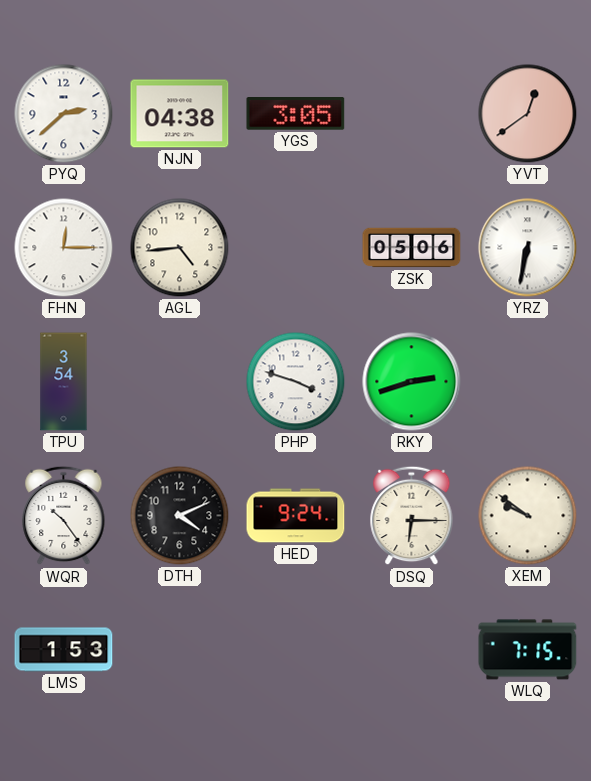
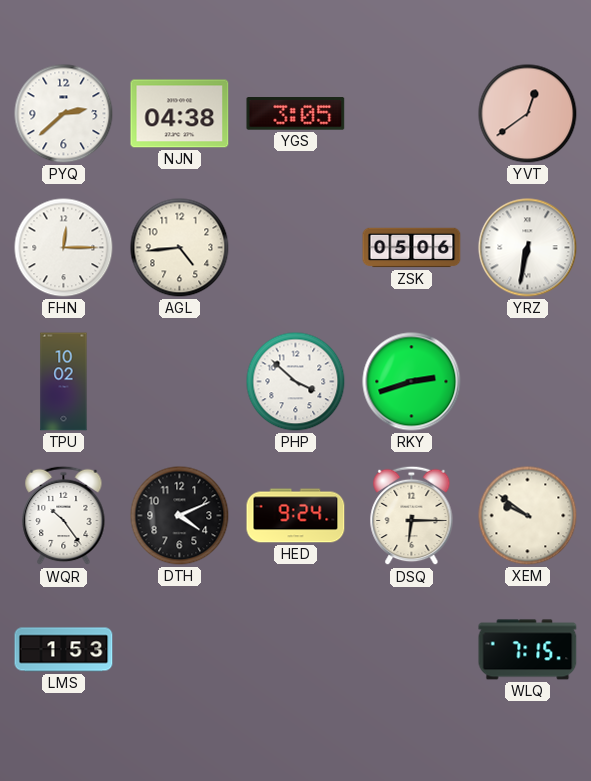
TPU: 3:54 -> 10:02
PHP: 3:48 -> 3:52
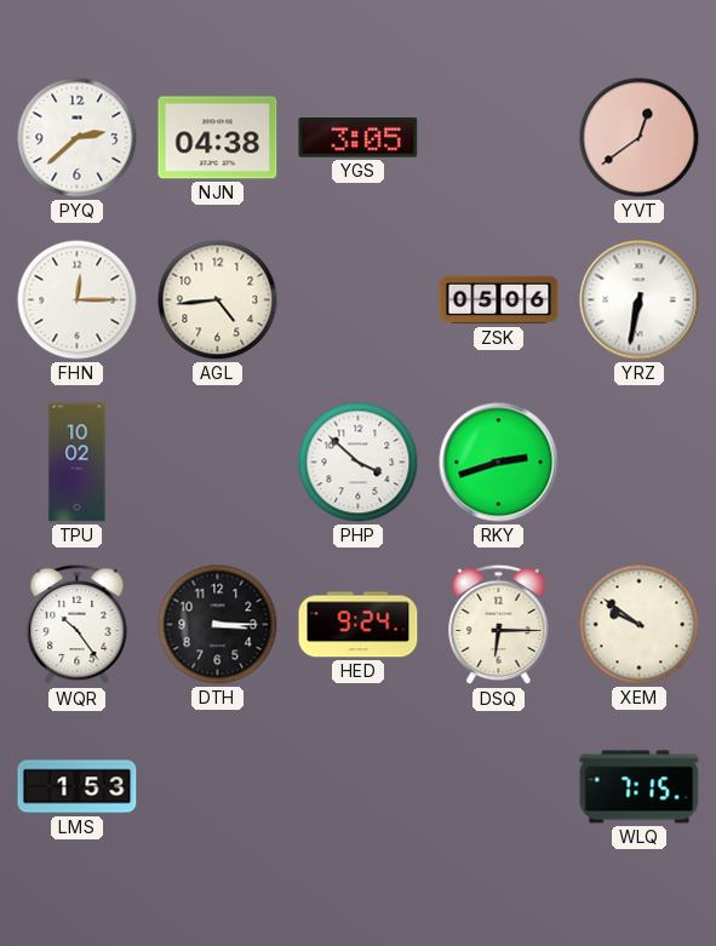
DTH: 4:11 -> 3:15
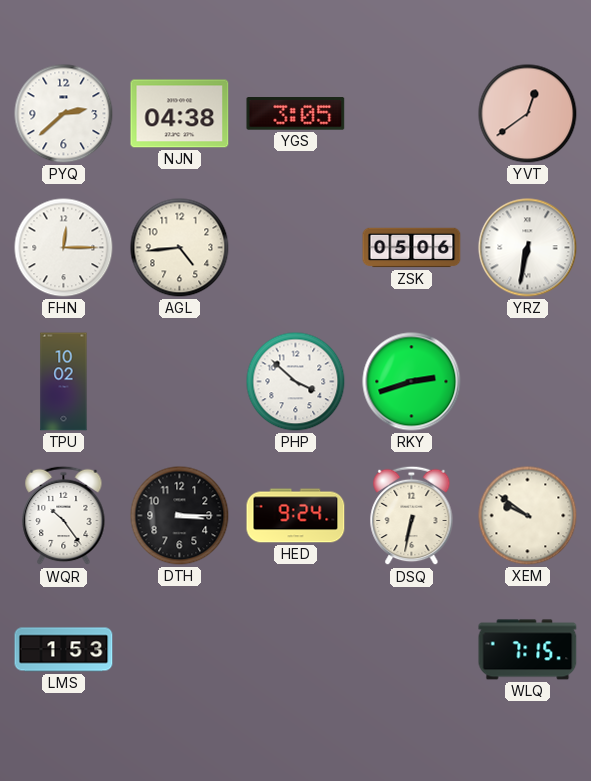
DSQ: 6:15 -> 6:32
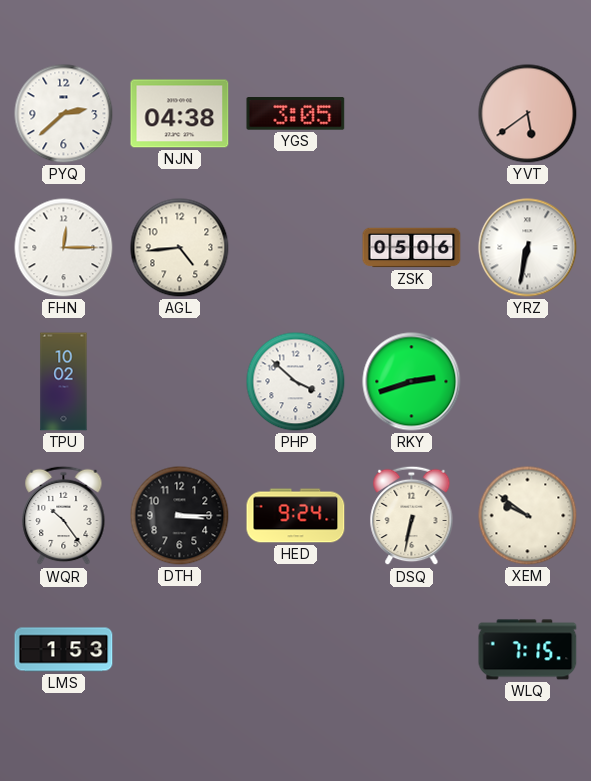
YVT: 12:39 -> 5:39
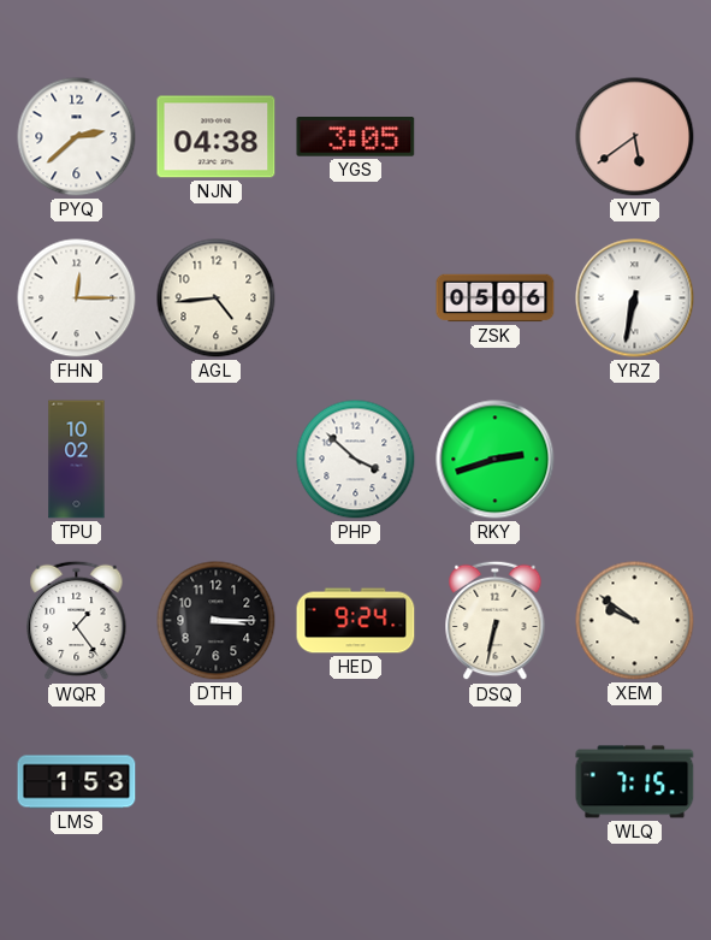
WQR: 10:24 -> 1:24
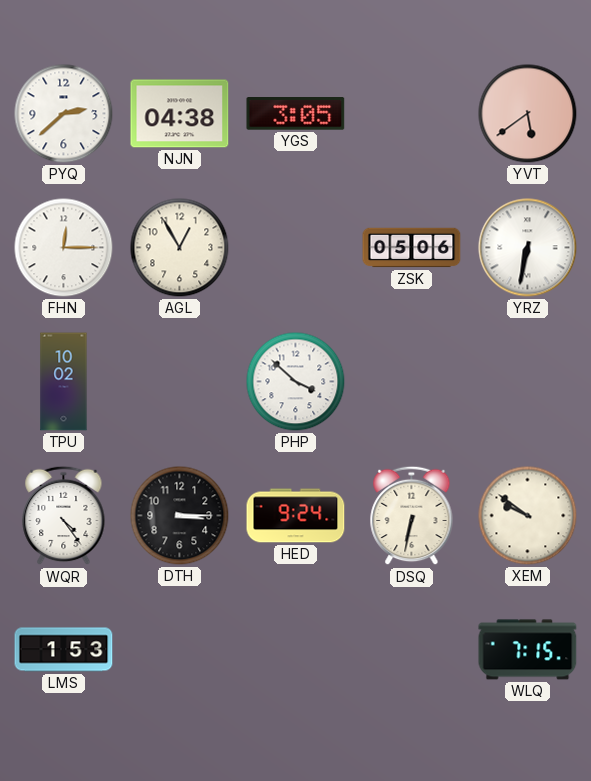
AGL: 4:44 -> 12:55
RKY: 2:42 -> none
WQR: 1:24 -> 4:24
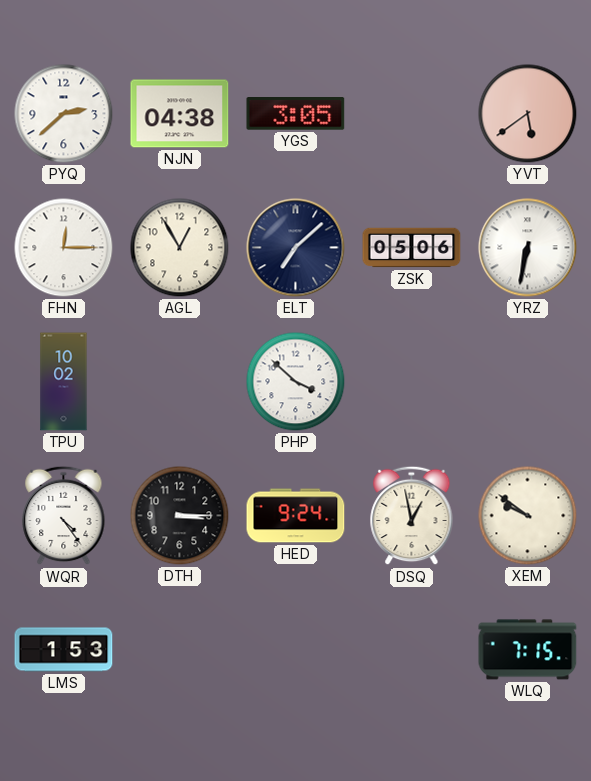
ELT: none -> 7:08
DSQ: 6:32 -> 12:58
